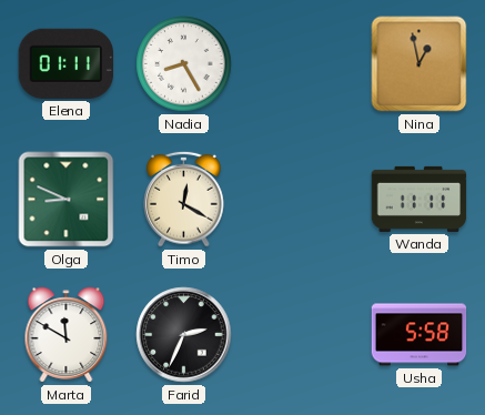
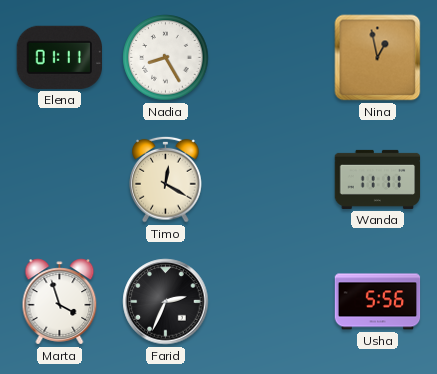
Olga: 8:49 -> none
Marta: 11:50 -> 3:57
Usha: 5:58 -> 5:56
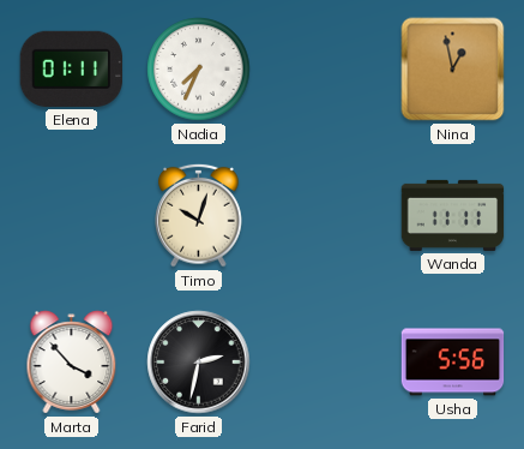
Nadia: 8:25 -> 7:34
Timo: 12:20 -> 10:03
Marta: 3:57 -> 3:53
Farid: 2:34 -> 2:32
